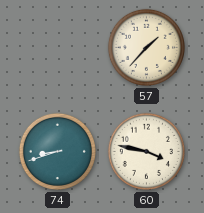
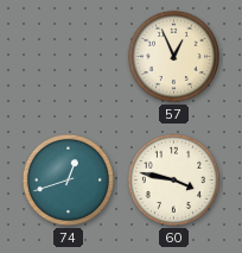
57: 1:37 -> 12:56
74: 8:42 -> 12:42
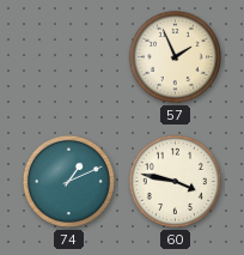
57: 12:56 -> 1:56
74: 12:42 -> 1:11
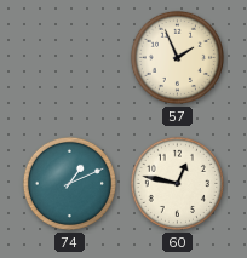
60: 3:47 -> 12:47
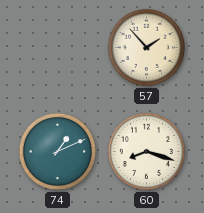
57: 1:56 -> 1:53
60: 12:47 -> 8:18
